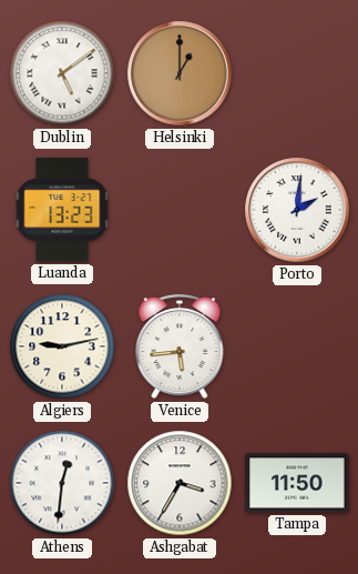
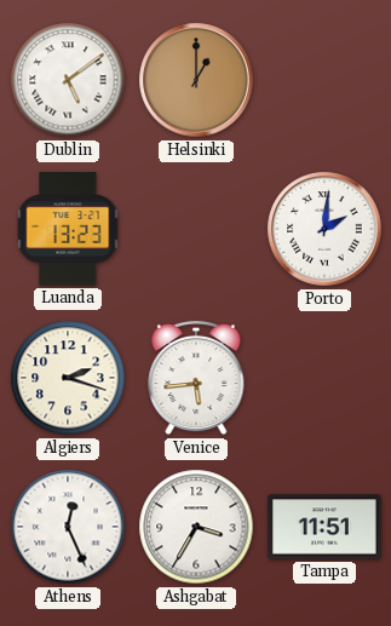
Algiers: 9:13 -> 2:18
Athens: 12:31 -> 12:26
Tampa: 11:50 -> 11:51
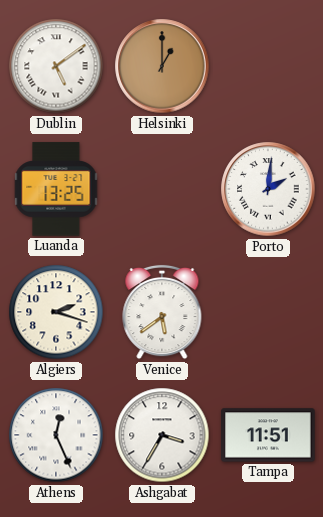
Luanda: 13:23 -> 13:25
Venice: 5:44 -> 5:39
